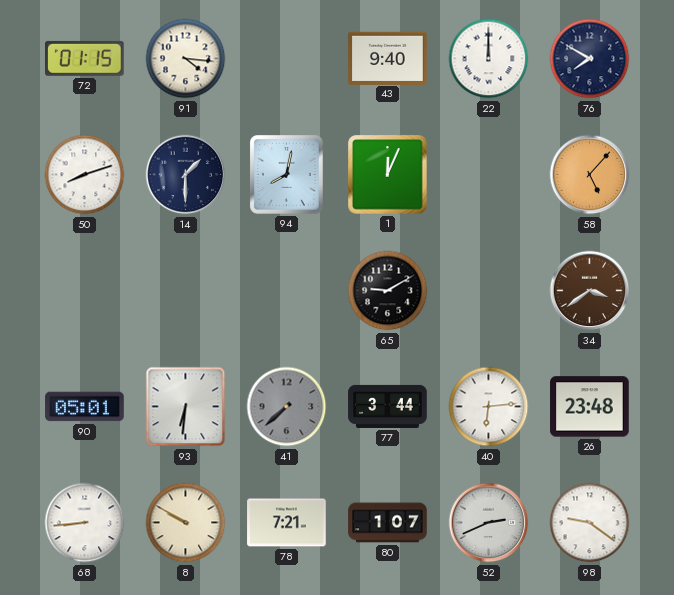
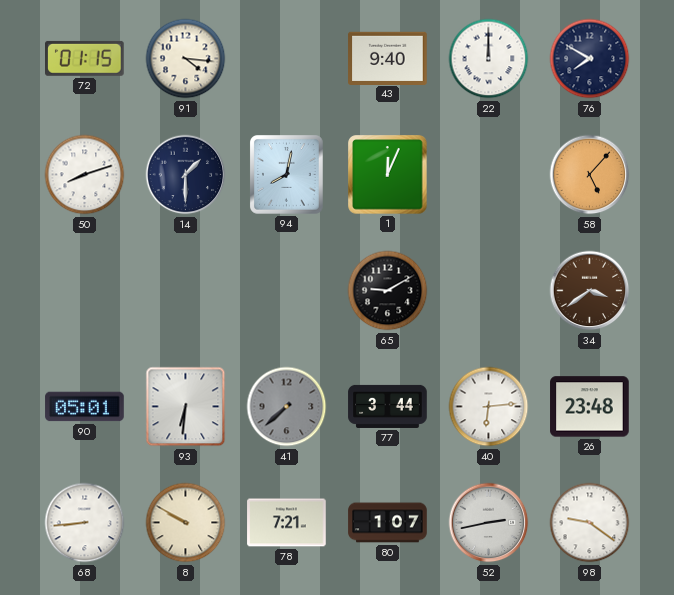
52: 2:41 -> 2:43
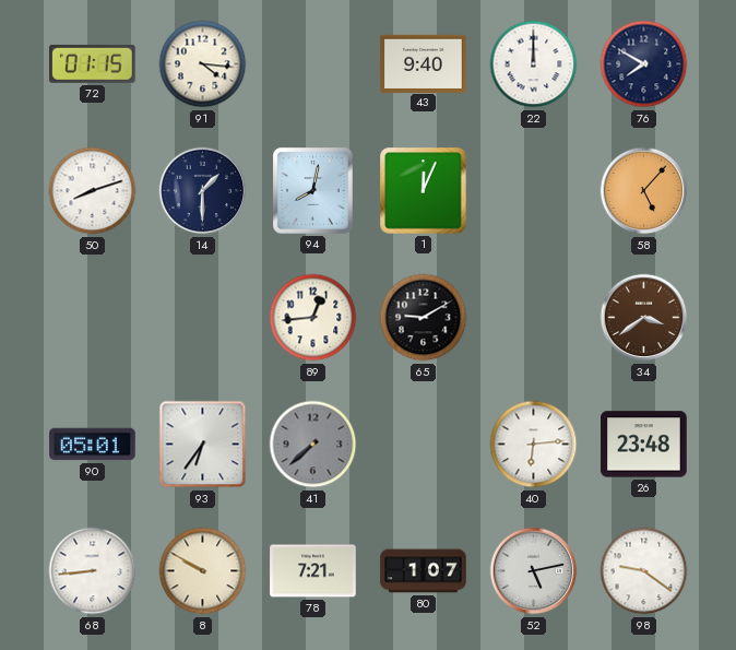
89: none -> 12:44
93: 6:31 -> 6:36
77: 3:44 -> none
52: 2:43 -> 5:13
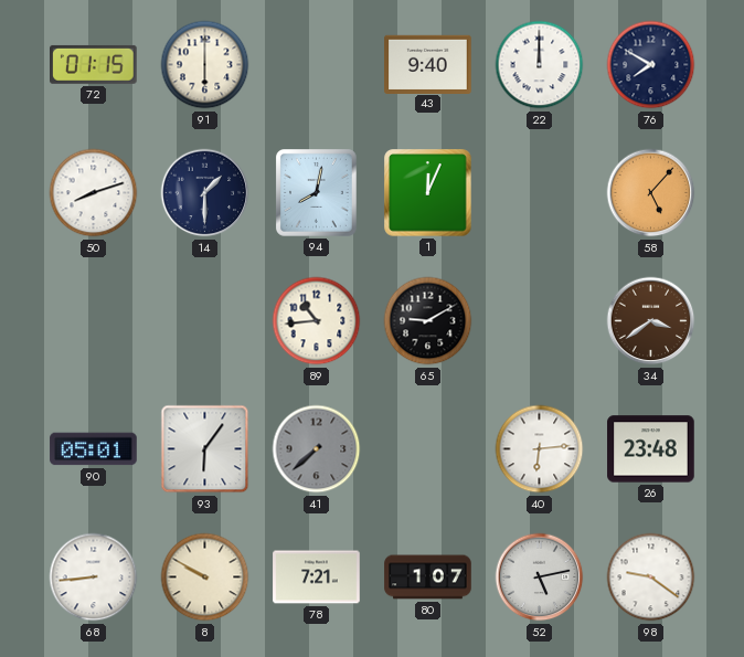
91: 4:16 -> 6:00
89: 12:44 -> 10:44
93: 6:36 -> 6:06
